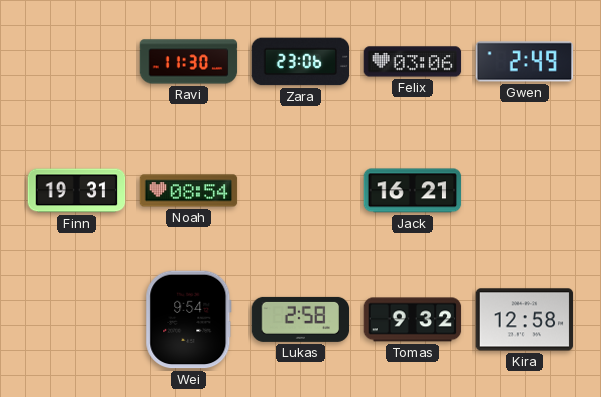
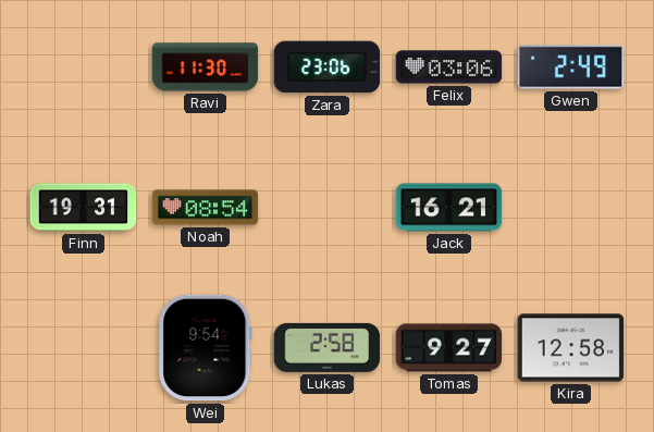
Tomas: 9:32 -> 9:27
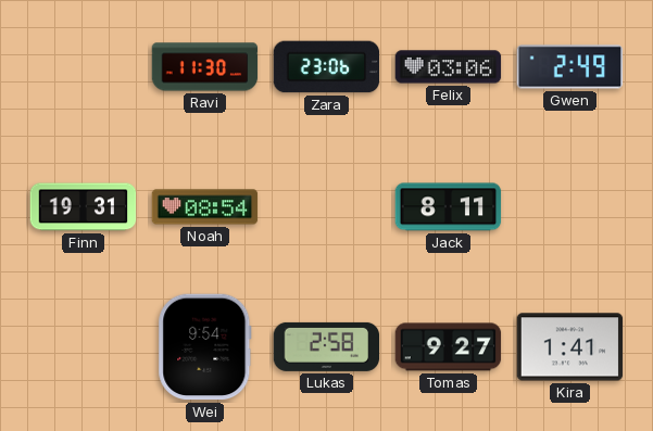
Jack: 16:21 -> 8:11
Kira: 12:58 -> 1:41
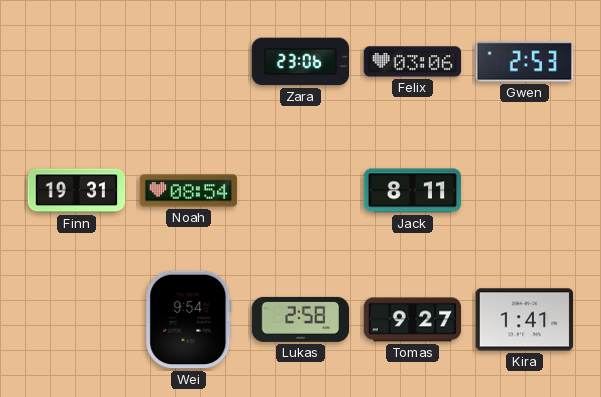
Ravi: 11:30 -> none
Gwen: 2:49 -> 2:53
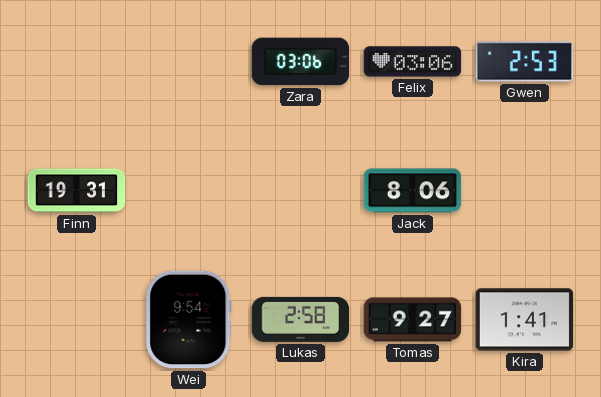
Zara: 23:06 -> 03:06
Noah: 08:54 -> none
Jack: 8:11 -> 8:06
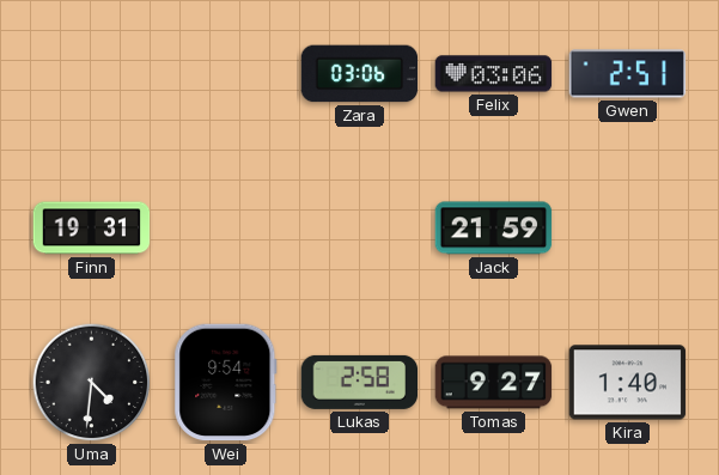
Gwen: 2:53 -> 2:51
Jack: 8:06 -> 21:59
Uma: none -> 4:31
Kira: 1:41 -> 1:40
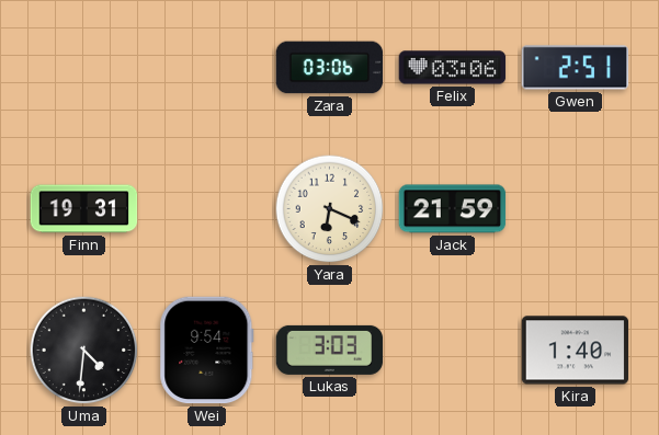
Yara: none -> 6:19
Lukas: 2:58 -> 3:03
Tomas: 9:27 -> none
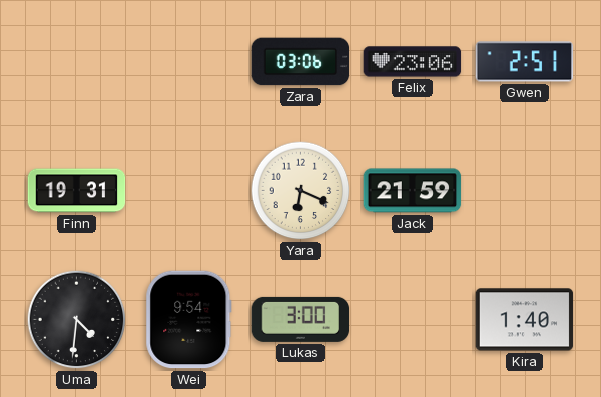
Felix: 03:06 -> 23:06
Lukas: 3:03 -> 3:00
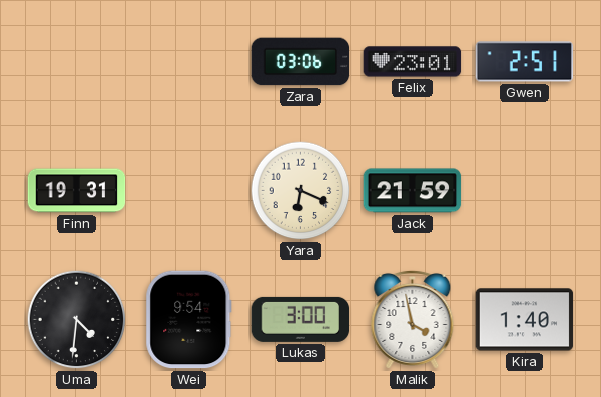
Felix: 23:06 -> 23:01
Malik: none -> 3:58
